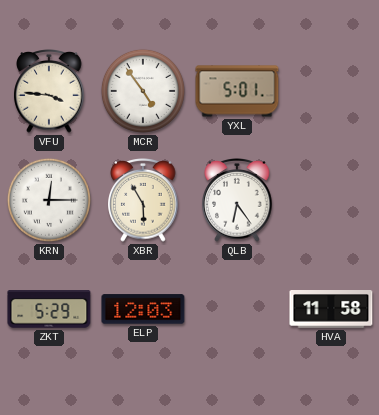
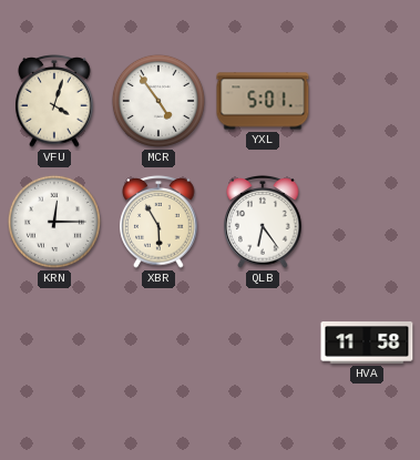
VFU: 3:46 -> 4:03
ZKT: 5:29 -> none
ELP: 12:03 -> none
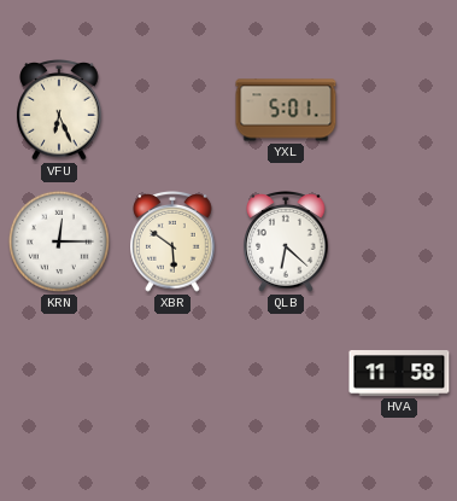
VFU: 4:03 -> 6:26
MCR: 4:54 -> none
XBR: 5:55 -> 5:51
QLB: 6:24 -> 6:22
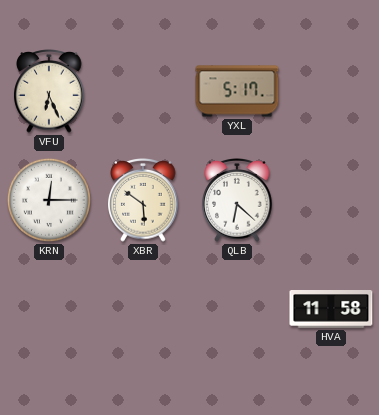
YXL: 5:01 -> 5:17
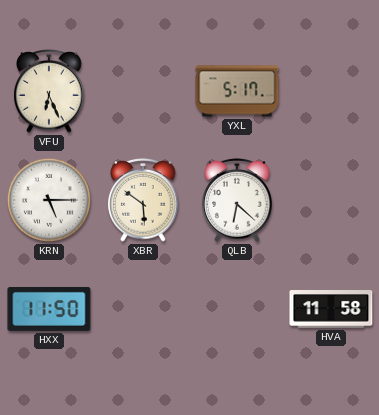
KRN: 12:15 -> 5:15
HXX: none -> 11:50
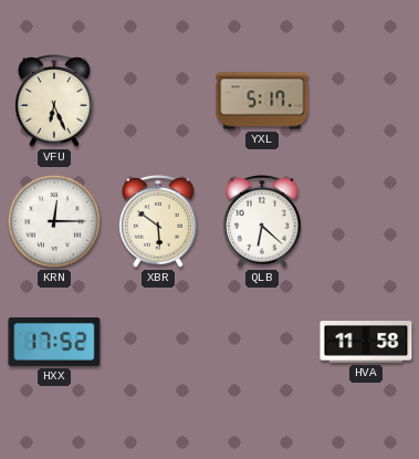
KRN: 5:15 -> 12:15
HXX: 11:50 -> 17:52
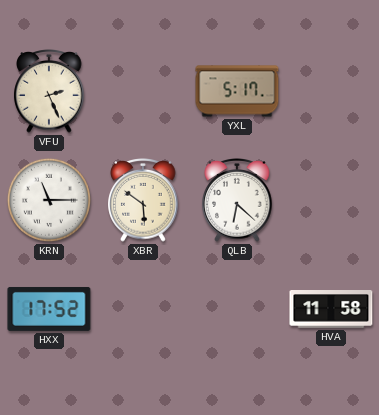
VFU: 6:26 -> 2:26
KRN: 12:15 -> 11:15
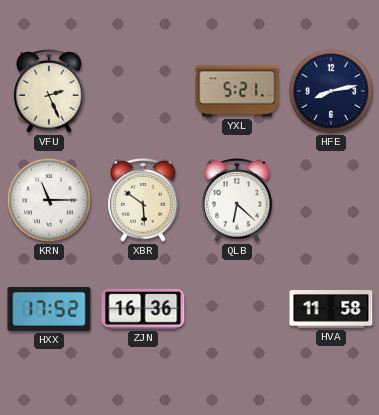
YXL: 5:17 -> 5:21
HFE: none -> 8:13
ZJN: none -> 16:36
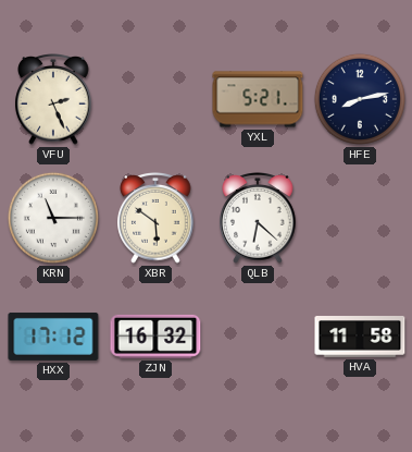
HXX: 17:52 -> 17:12
ZJN: 16:36 -> 16:32
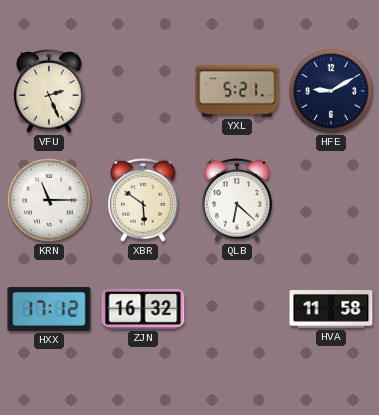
HFE: 8:13 -> 9:10
